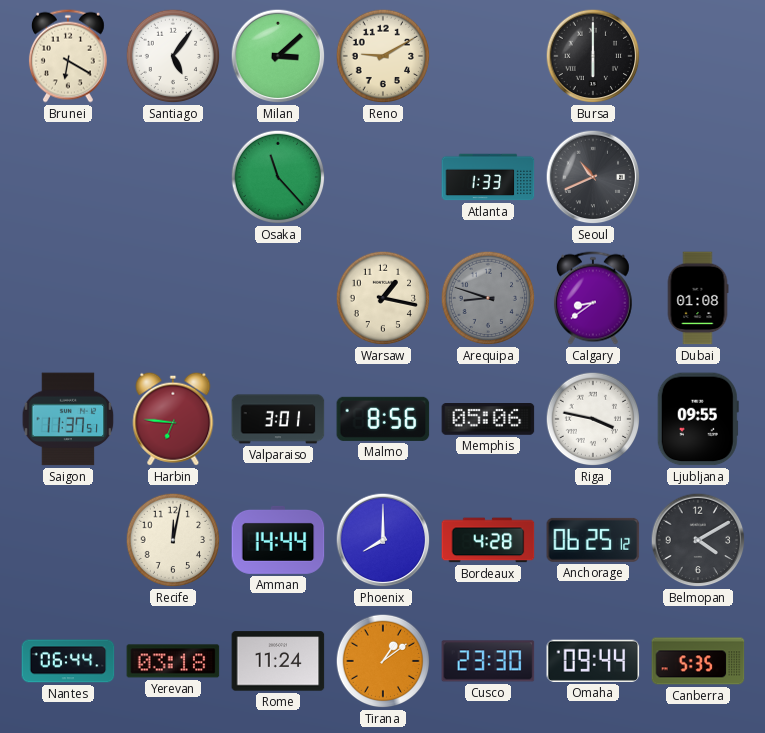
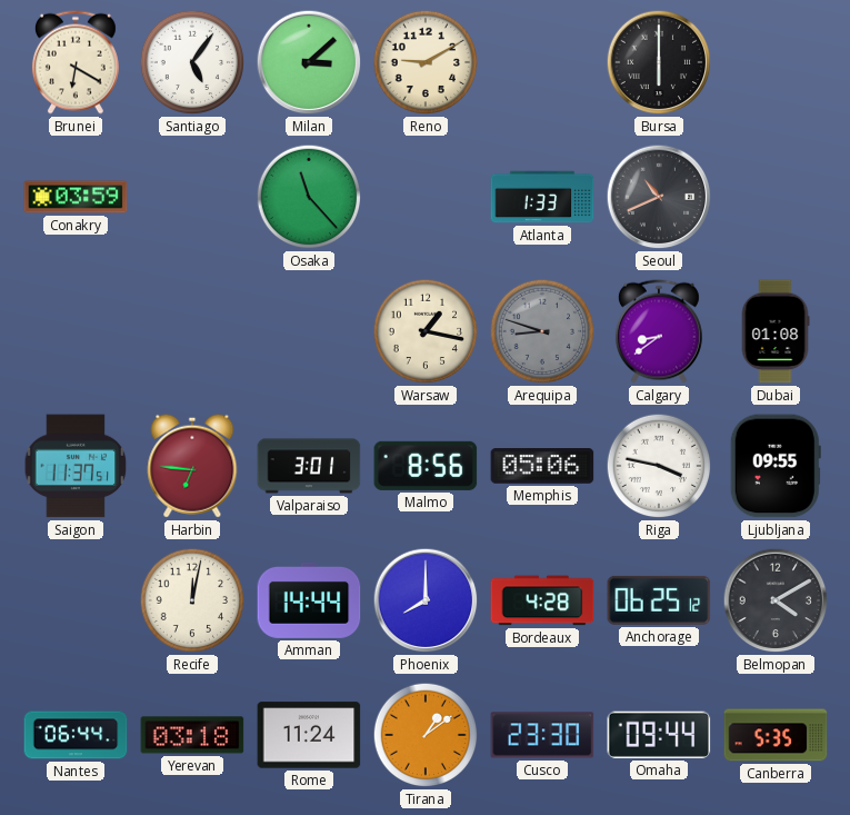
Conakry: none -> 03:59
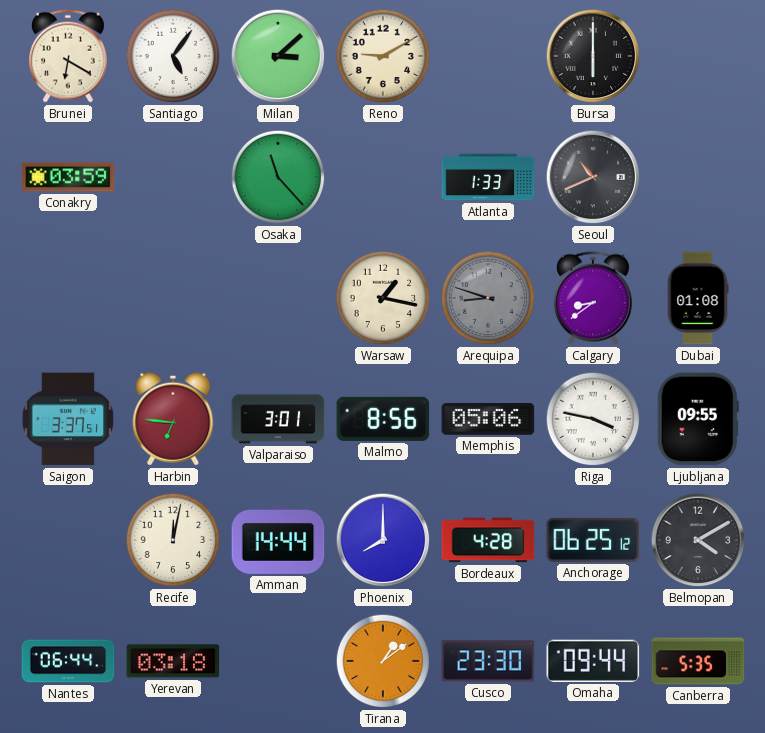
Saigon: 11:37 -> 3:37
Rome: 11:24 -> none
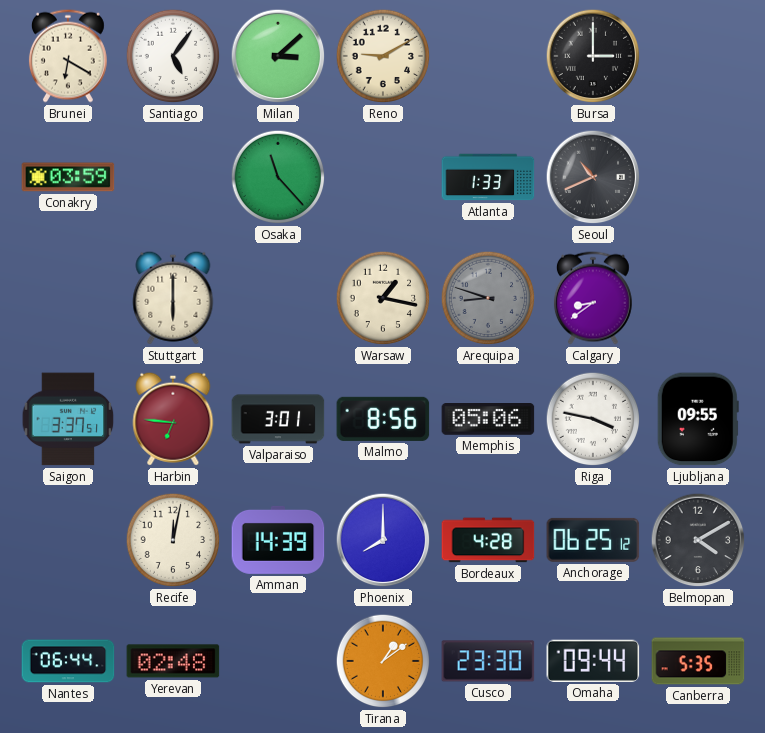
Bursa: 6:00 -> 3:00
Stuttgart: none -> 6:00
Dubai: 01:08 -> none
Amman: 14:44 -> 14:39
Yerevan: 03:18 -> 02:48
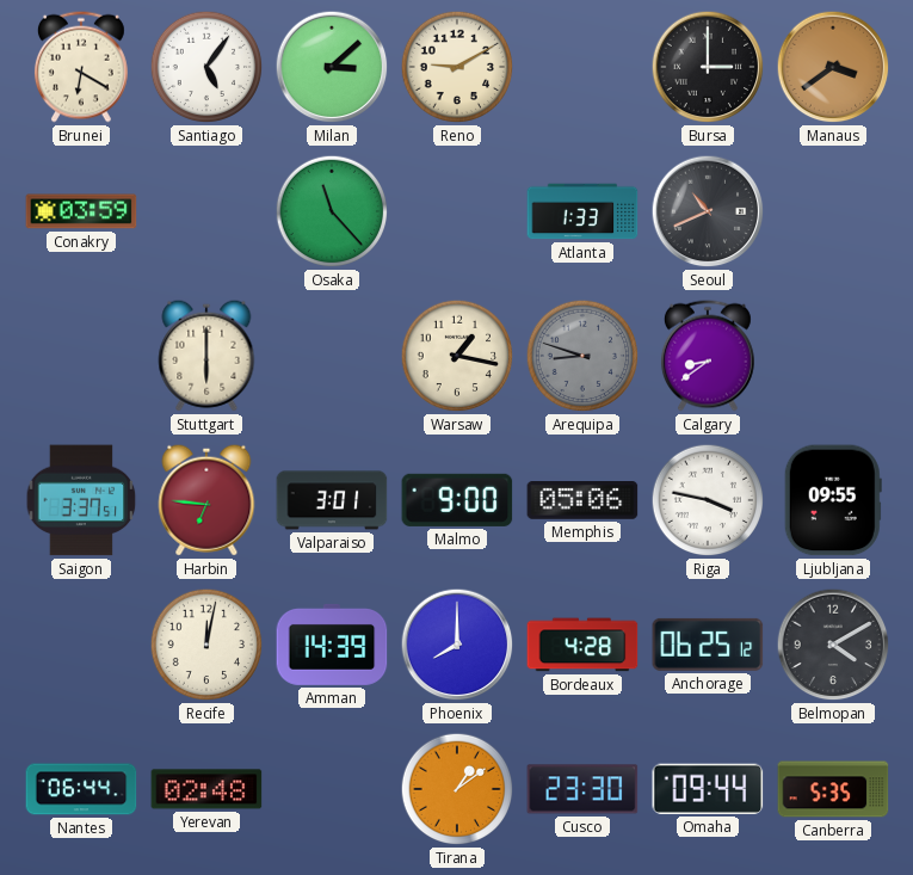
Manaus: none -> 3:39
Malmo: 8:56 -> 9:00
